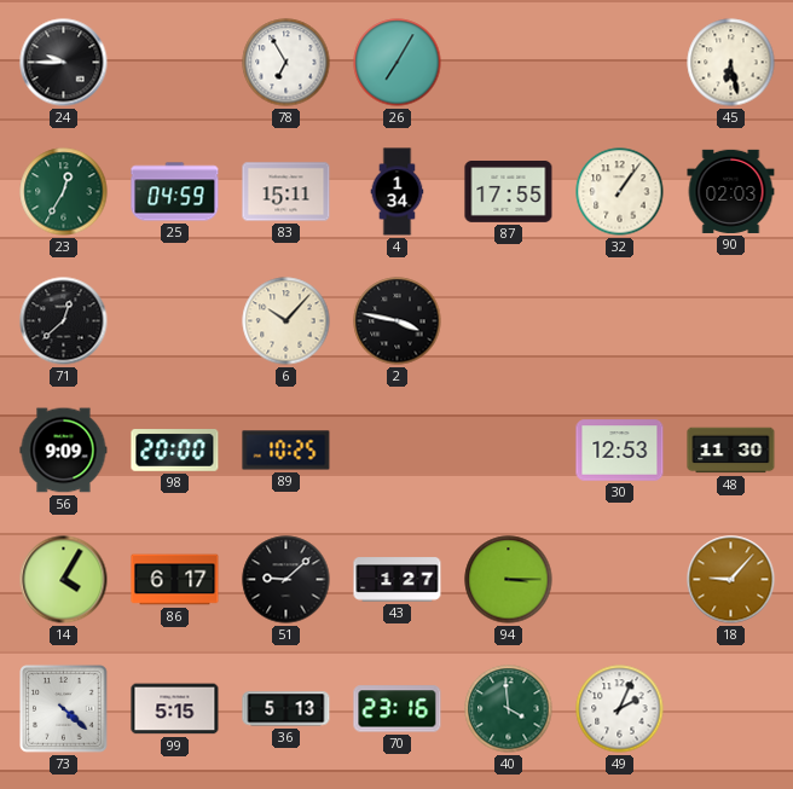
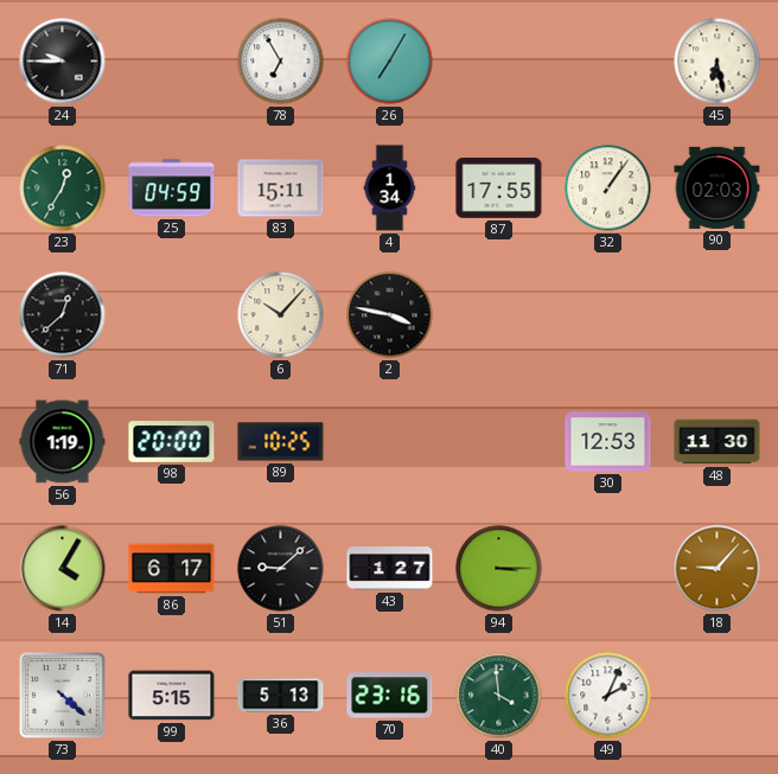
56: 9:09 -> 1:19
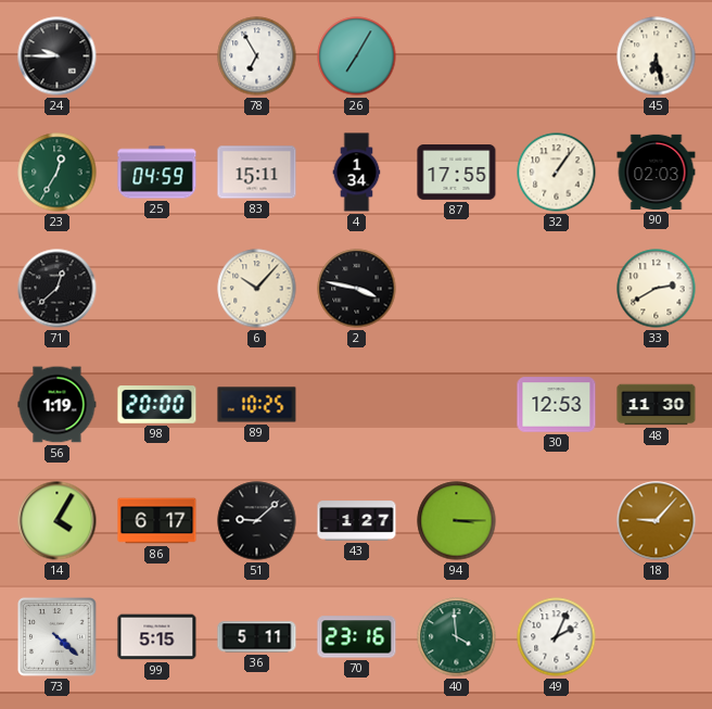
33: none -> 2:40
36: 5:13 -> 5:11
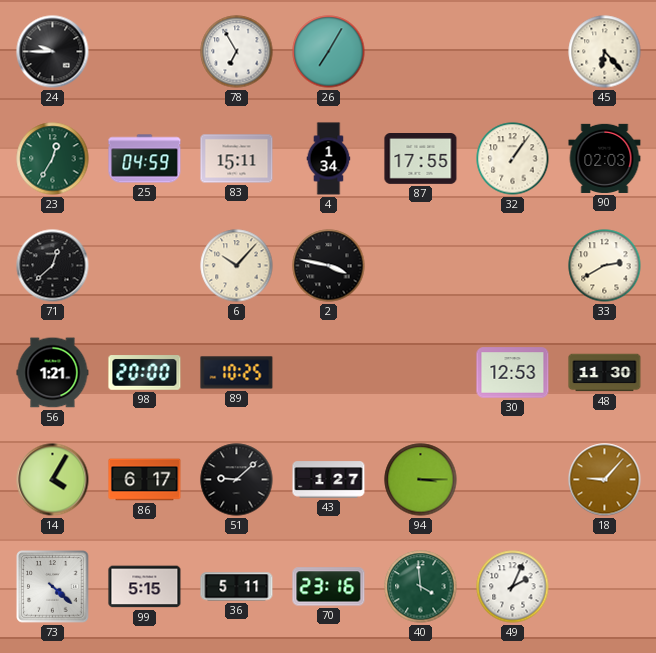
45: 6:28 -> 6:23
56: 1:19 -> 1:21
